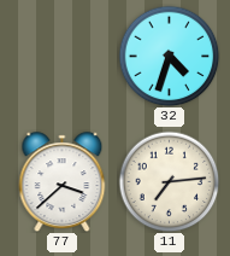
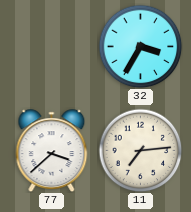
32: 4:33 -> 3:35
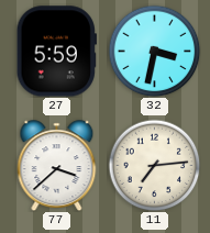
27: none -> 5:59
32: 3:35 -> 3:32
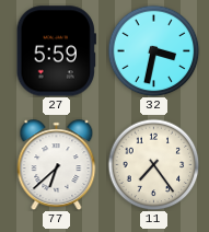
77: 3:38 -> 6:38
11: 7:14 -> 7:24
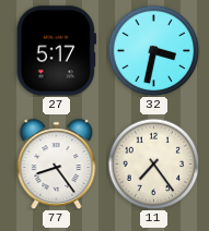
27: 5:59 -> 5:17
77: 6:38 -> 8:24
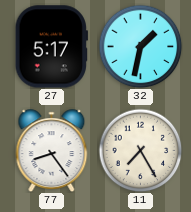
32: 3:32 -> 1:32
11: 7:24 -> 7:25
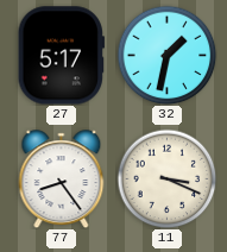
11: 7:25 -> 3:19
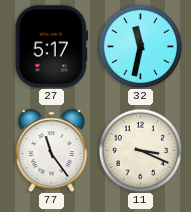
32: 1:32 -> 11:32
77: 8:24 -> 11:24
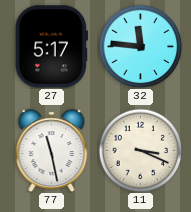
32: 11:32 -> 11:46
77: 11:24 -> 11:28
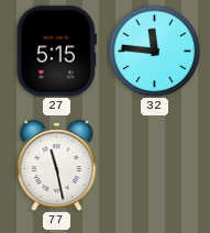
27: 5:17 -> 5:15
11: 3:19 -> none
